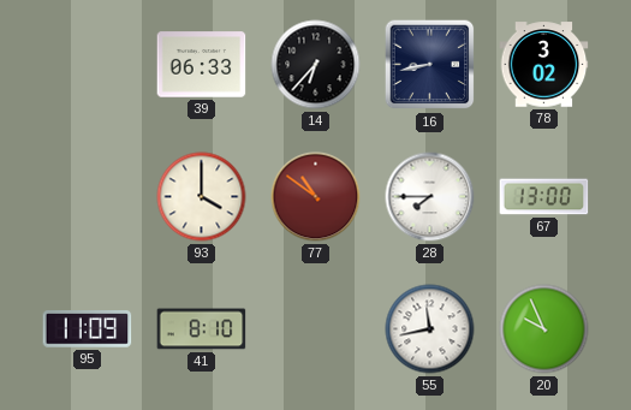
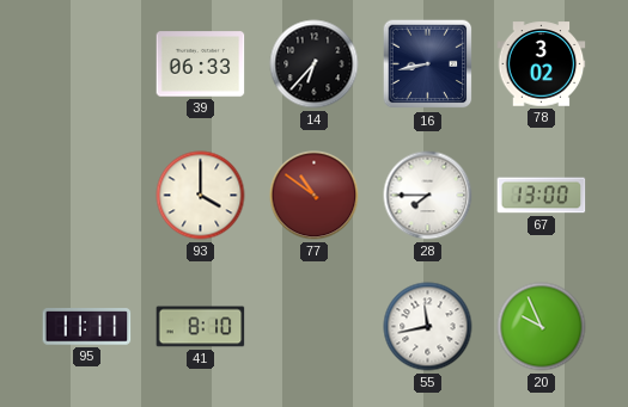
95: 11:09 -> 11:11
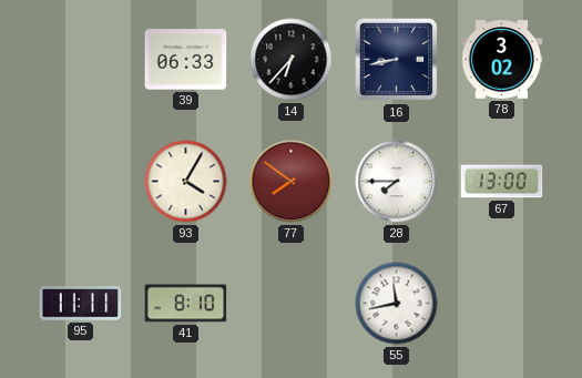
93: 4:00 -> 4:05
77: 10:51 -> 7:51
20: 9:56 -> none
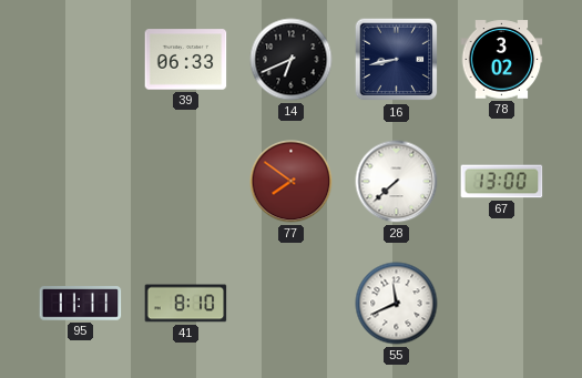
14: 6:37 -> 6:41
93: 4:05 -> none
28: 7:45 -> 7:38
55: 11:43 -> 11:41
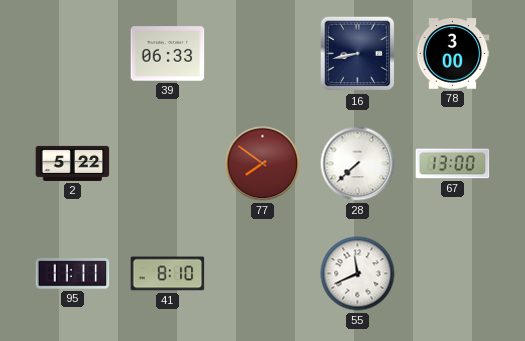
14: 6:41 -> none
78: 3:02 -> 3:00
2: none -> 5:22
